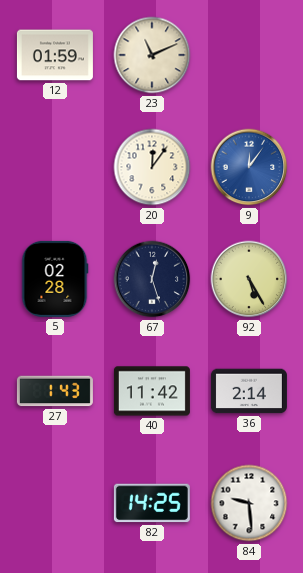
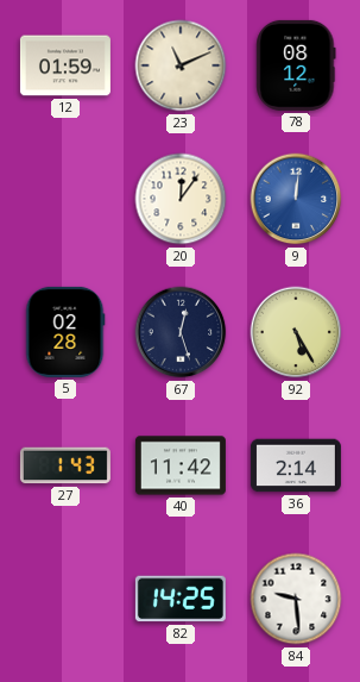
78: none -> 08:12
9: 12:06 -> 12:01
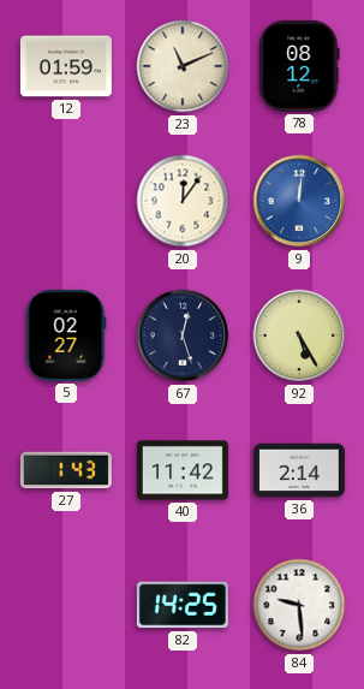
5: 02:28 -> 02:27
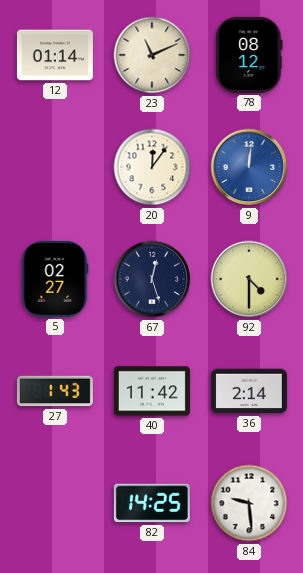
12: 01:59 -> 01:14
92: 5:25 -> 4:30
